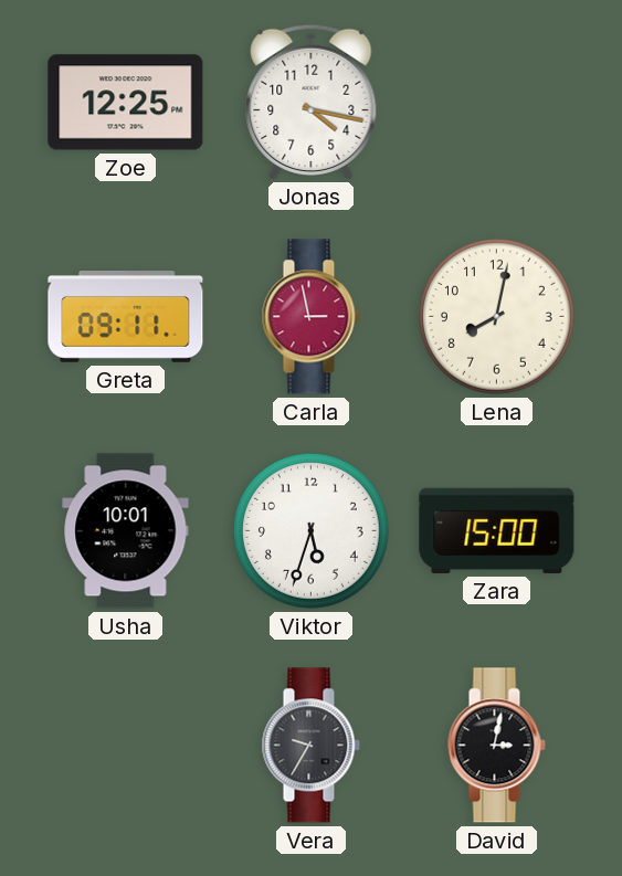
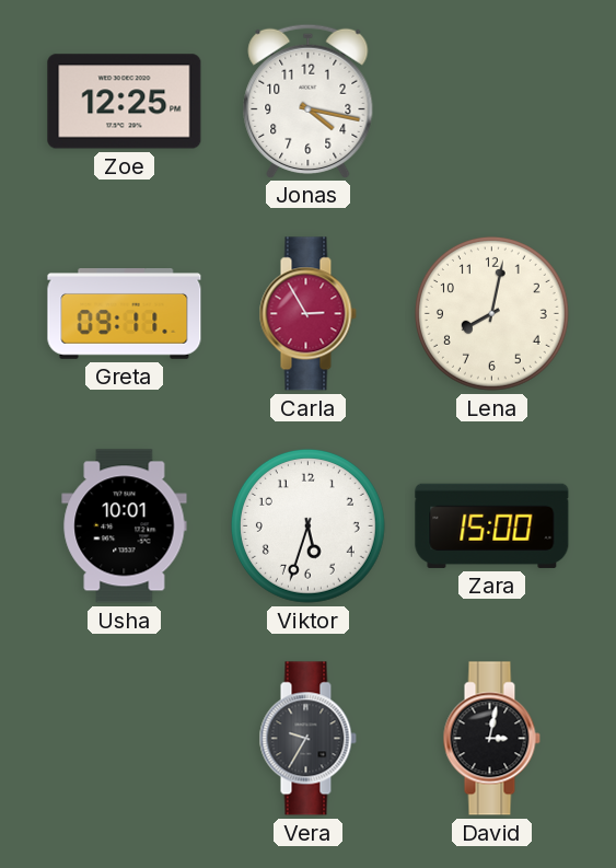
Carla: 2:58 -> 2:55
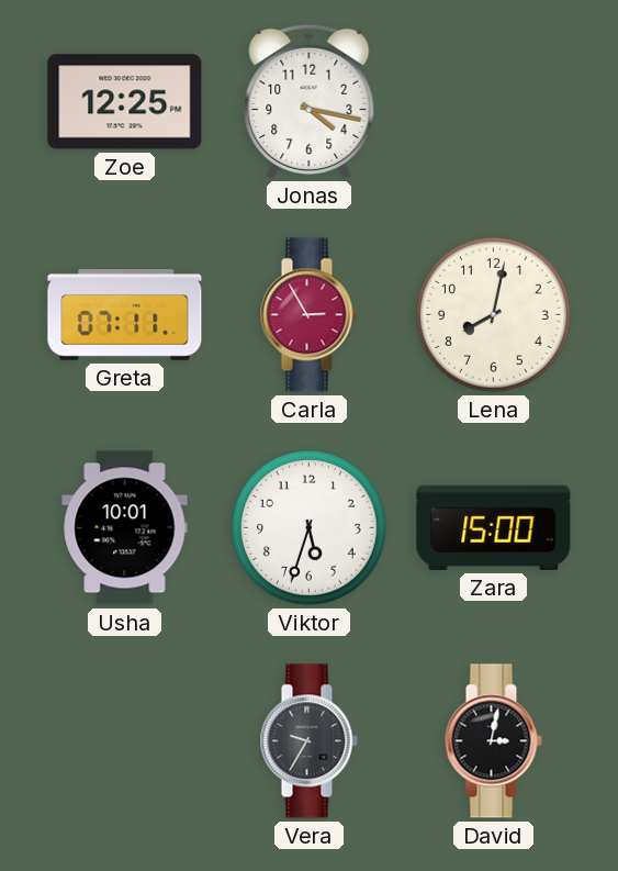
Greta: 09:11 -> 07:11
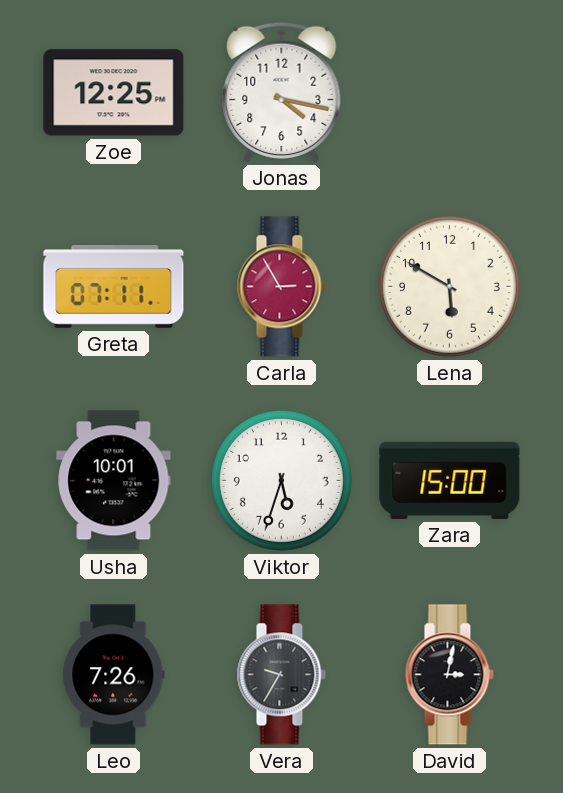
Lena: 8:02 -> 5:50
Leo: none -> 7:26
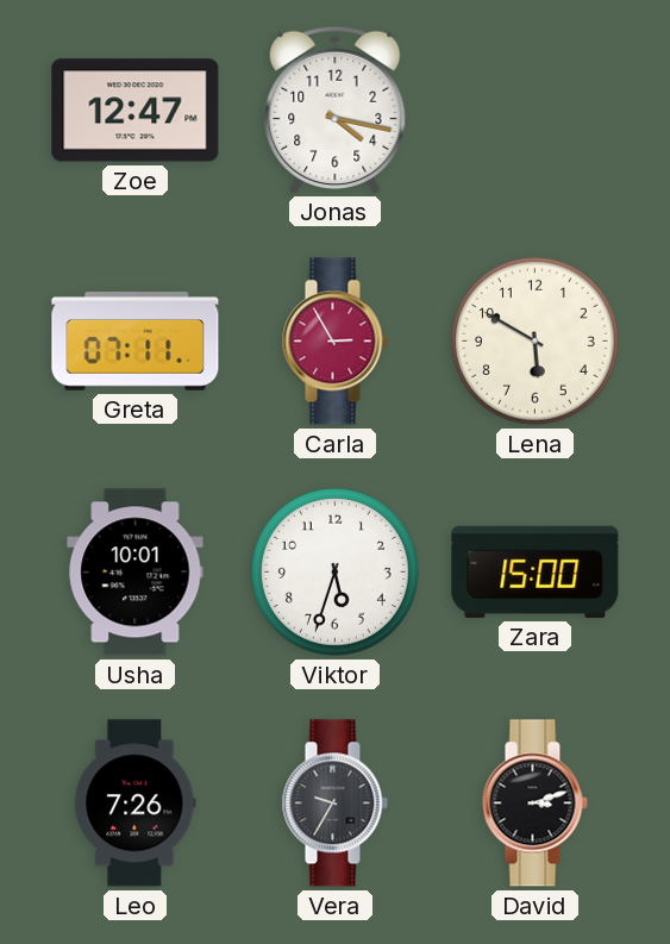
Zoe: 12:25 -> 12:47
David: 3:02 -> 3:12
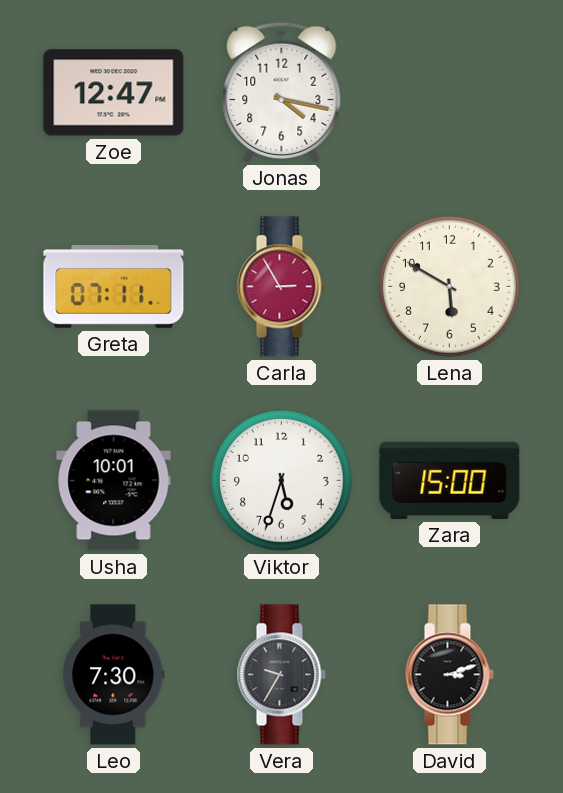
Leo: 7:26 -> 7:30
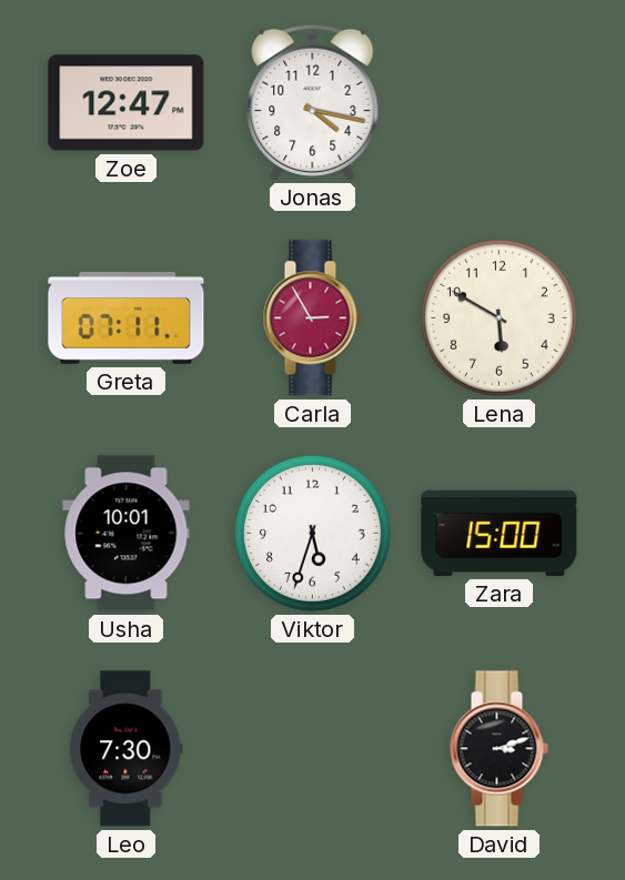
Vera: 9:35 -> none
